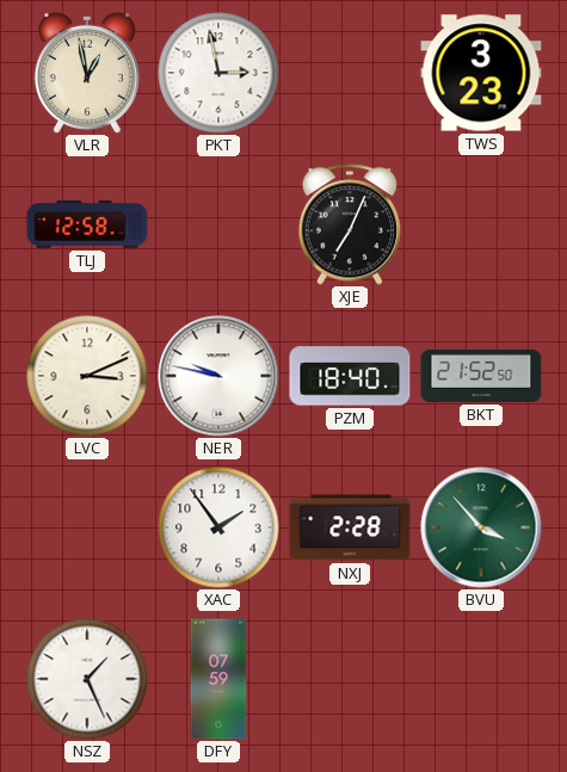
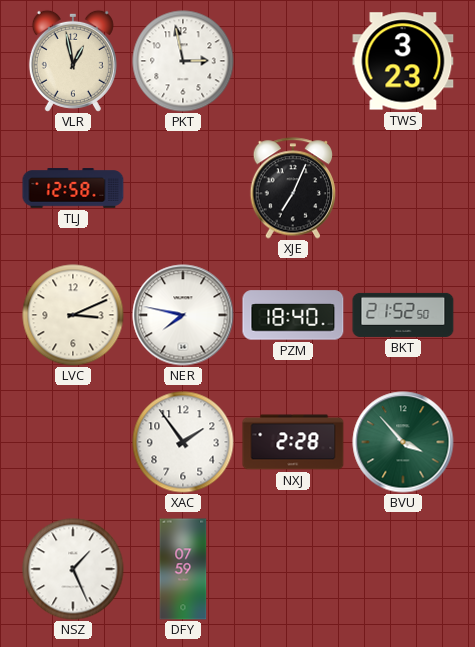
NER: 9:47 -> 7:47
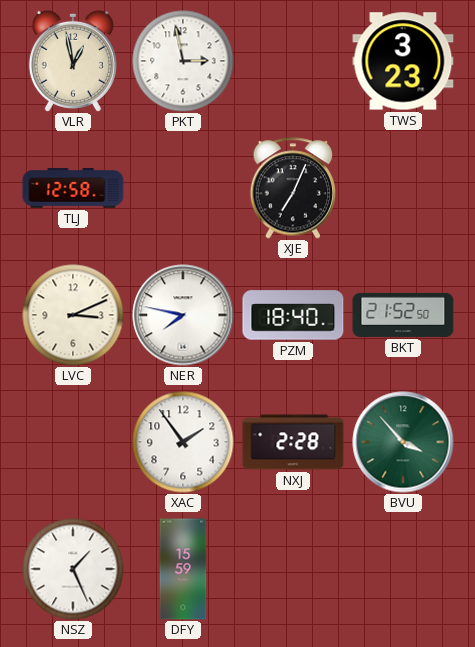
DFY: 07:59 -> 15:59
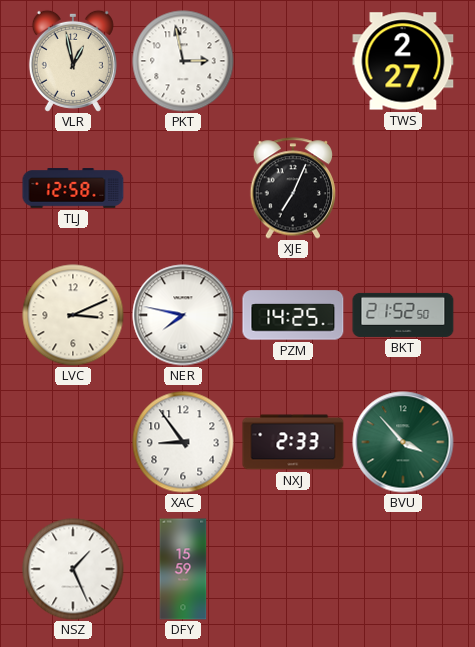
TWS: 3:23 -> 2:27
PZM: 18:40 -> 14:25
XAC: 1:54 -> 8:54
NXJ: 2:28 -> 2:33
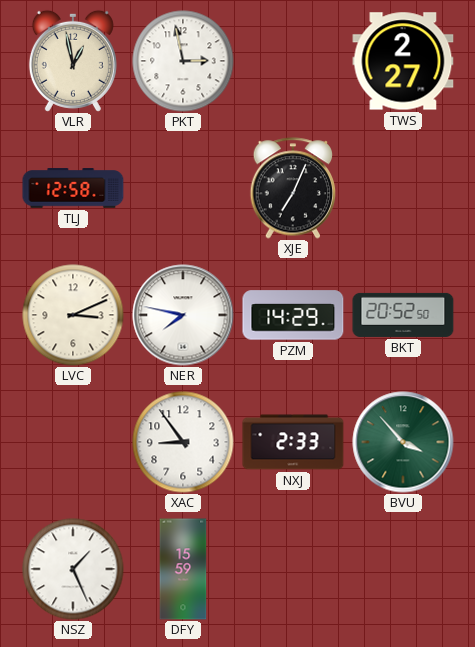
PZM: 14:25 -> 14:29
BKT: 21:52 -> 20:52
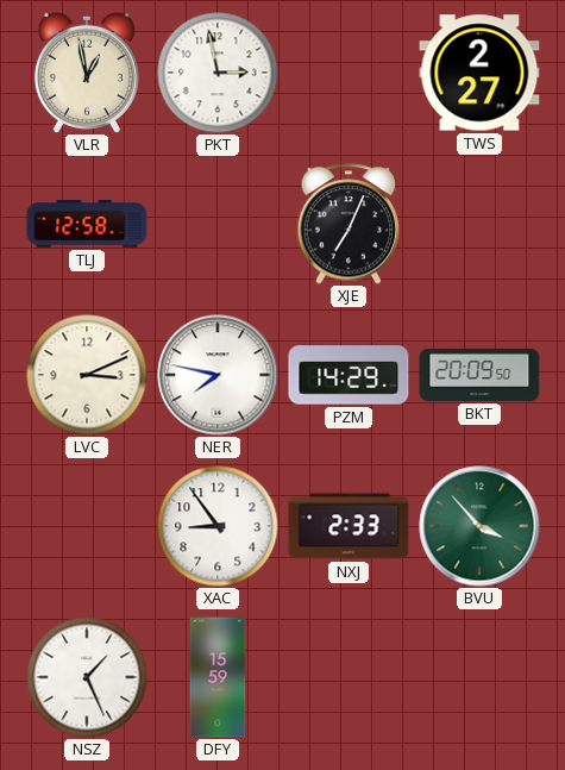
BKT: 20:52 -> 20:09
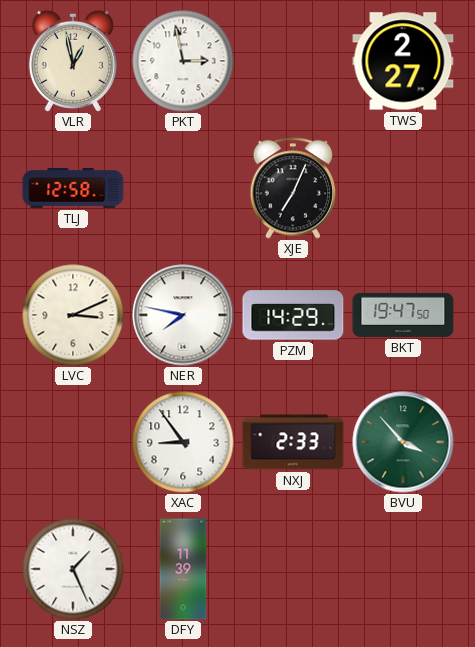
BKT: 20:09 -> 19:47
DFY: 15:59 -> 11:39
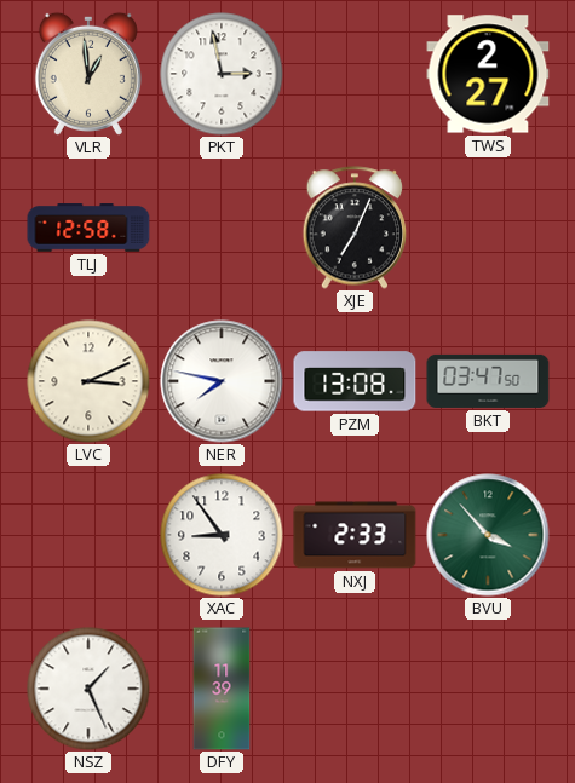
VLR: 12:58 -> 12:59
PZM: 14:29 -> 13:08
BKT: 19:47 -> 03:47
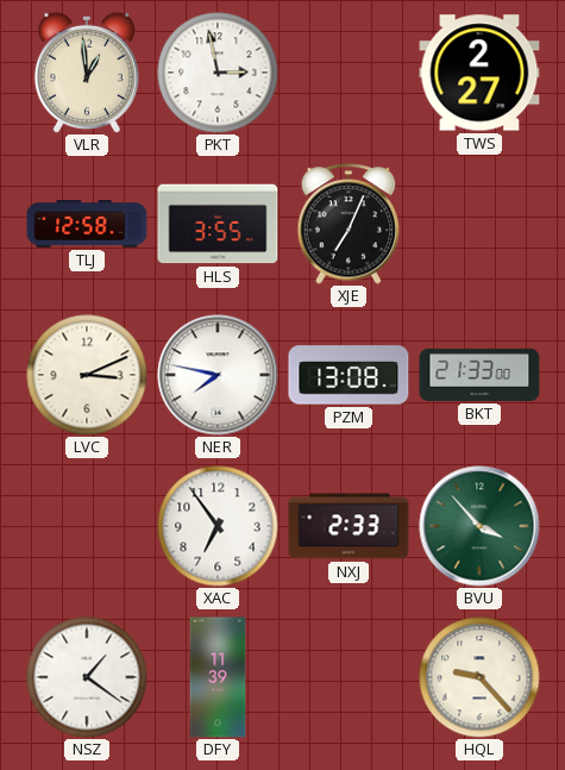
HLS: none -> 3:55
BKT: 03:47 -> 21:33
XAC: 8:54 -> 6:54
NSZ: 1:26 -> 1:21
HQL: none -> 9:23
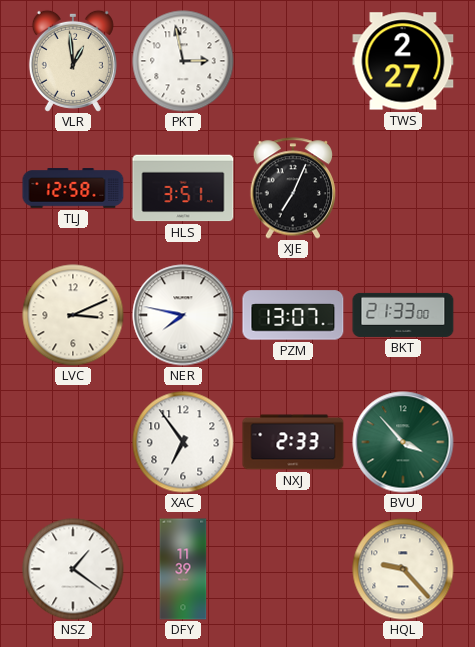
HLS: 3:55 -> 3:51
PZM: 13:08 -> 13:07
